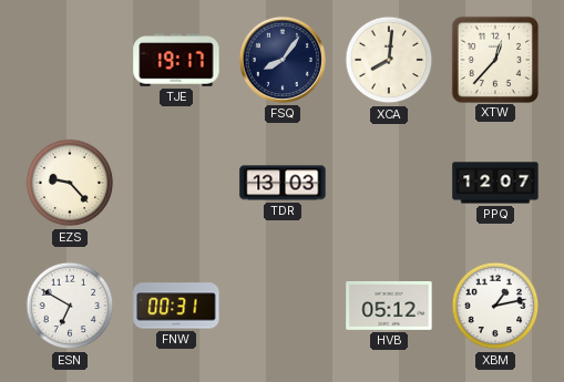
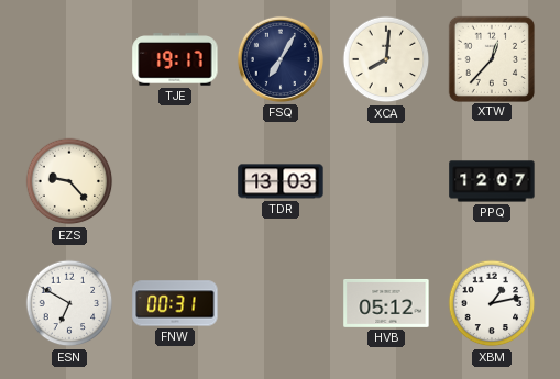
FSQ: 8:06 -> 7:05
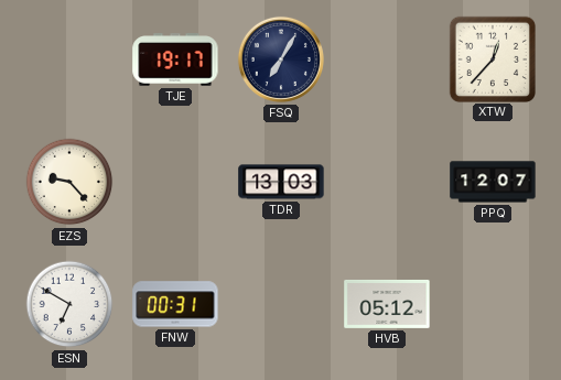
XCA: 8:01 -> none
XBM: 1:13 -> none
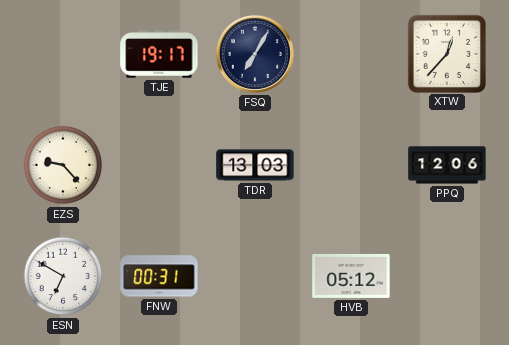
PPQ: 12:07 -> 12:06
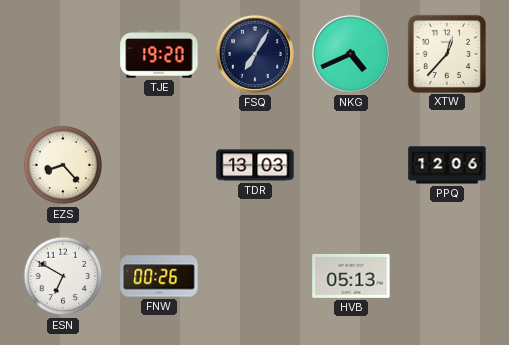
TJE: 19:17 -> 19:20
NKG: none -> 4:41
EZS: 9:23 -> 8:23
FNW: 00:31 -> 00:26
HVB: 05:12 -> 05:13
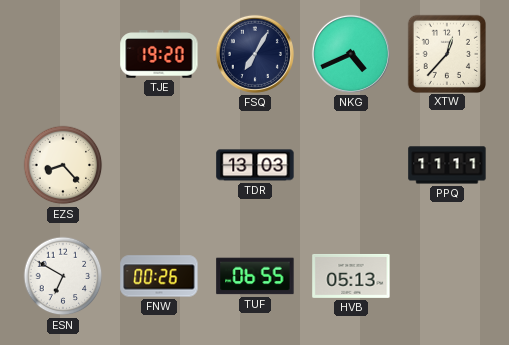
PPQ: 12:06 -> 11:11
TUF: none -> 06:55
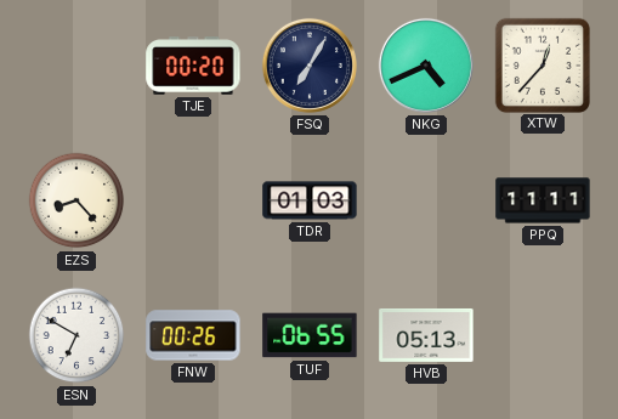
TJE: 19:20 -> 00:20
TDR: 13:03 -> 01:03
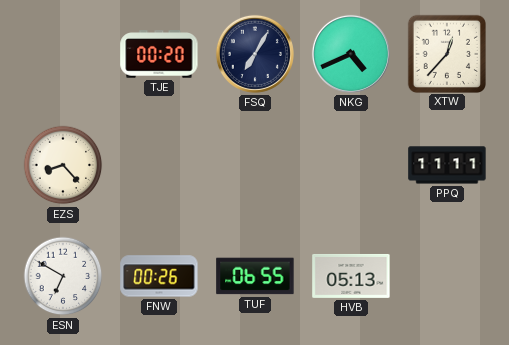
TDR: 01:03 -> none
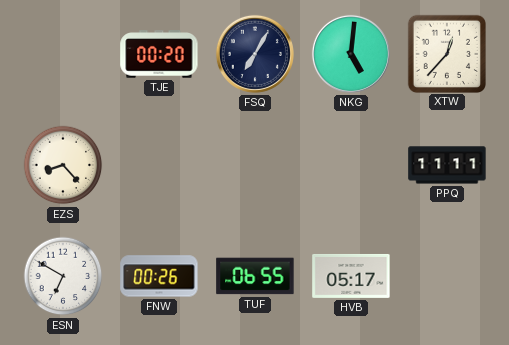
NKG: 4:41 -> 5:01
HVB: 05:13 -> 05:17
